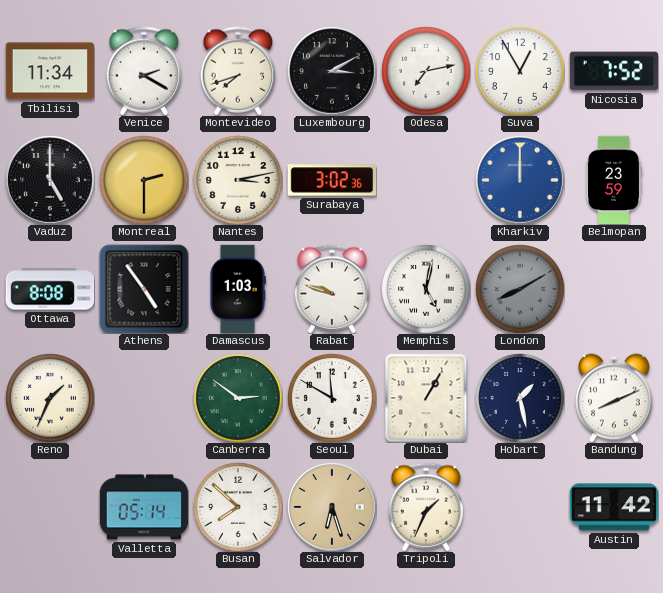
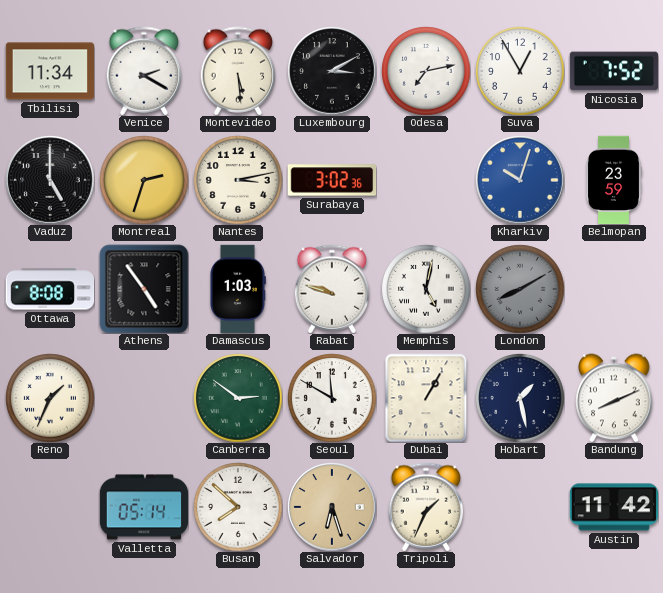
Montevideo: 7:42 -> 5:29
Montreal: 2:30 -> 2:33
Kharkiv: 12:00 -> 10:03
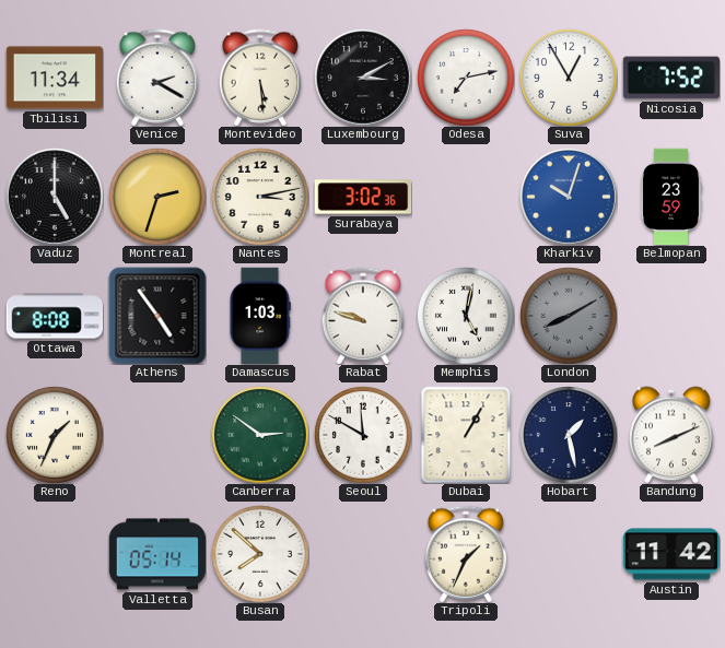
Salvador: 6:27 -> none
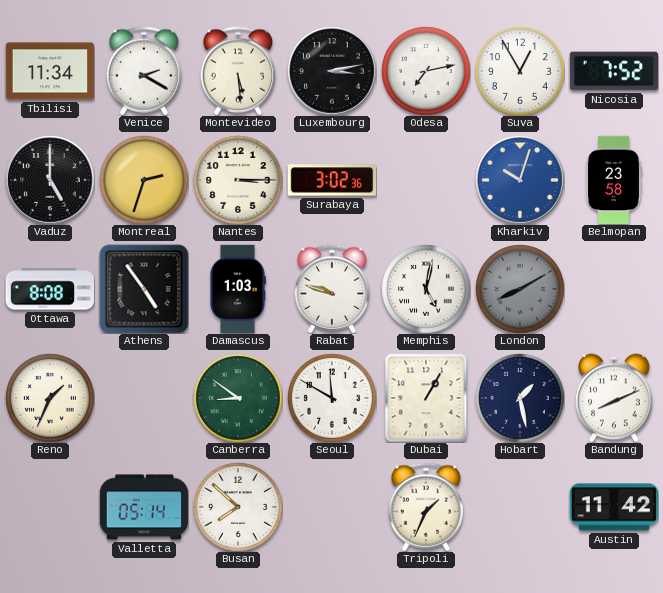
Luxembourg: 3:10 -> 3:13
Nantes: 3:13 -> 3:15
Belmopan: 23:59 -> 23:58
Canberra: 2:51 -> 8:51
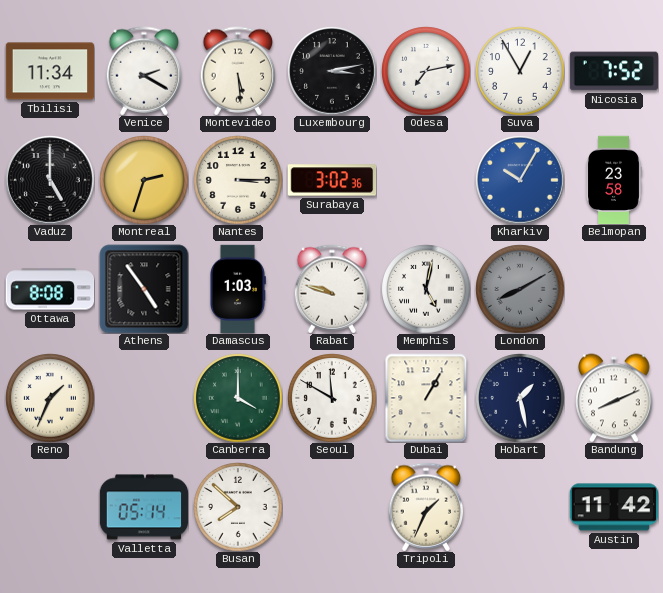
Kharkiv: 10:03 -> 10:05
Canberra: 8:51 -> 4:00
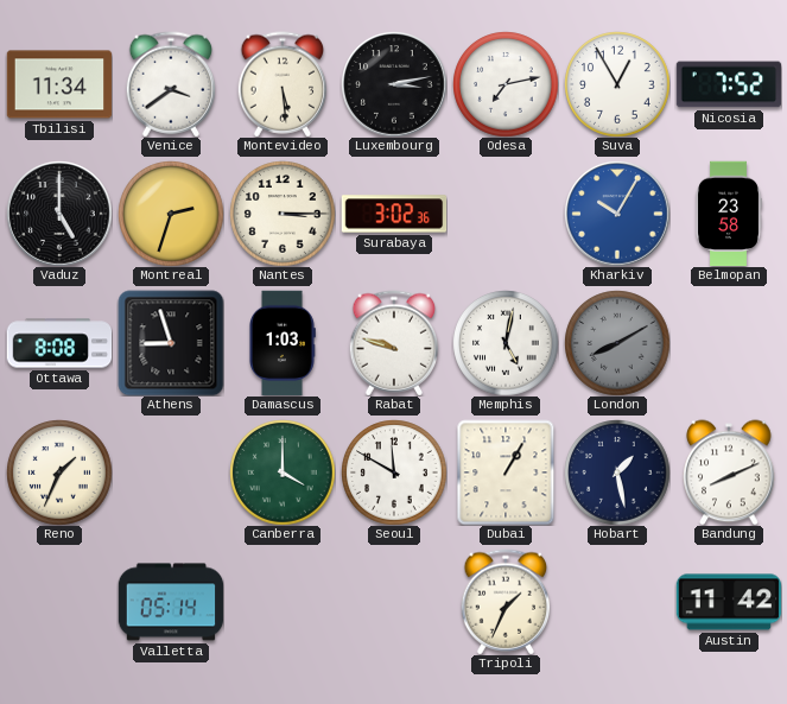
Venice: 2:20 -> 3:39
Athens: 4:54 -> 8:57
Busan: 7:52 -> none
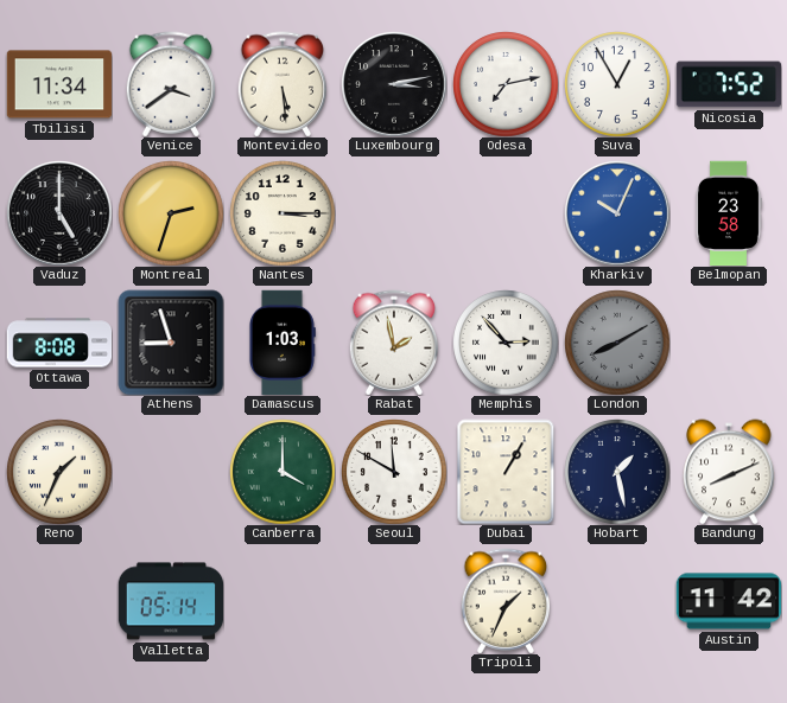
Surabaya: 3:02 -> none
Kharkiv: 10:05 -> 10:04
Rabat: 9:48 -> 1:58
Memphis: 5:02 -> 2:53
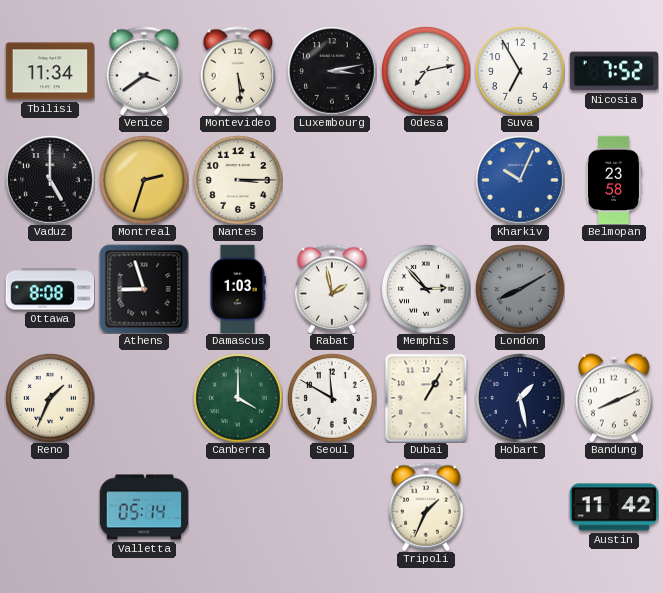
Suva: 12:55 -> 6:55
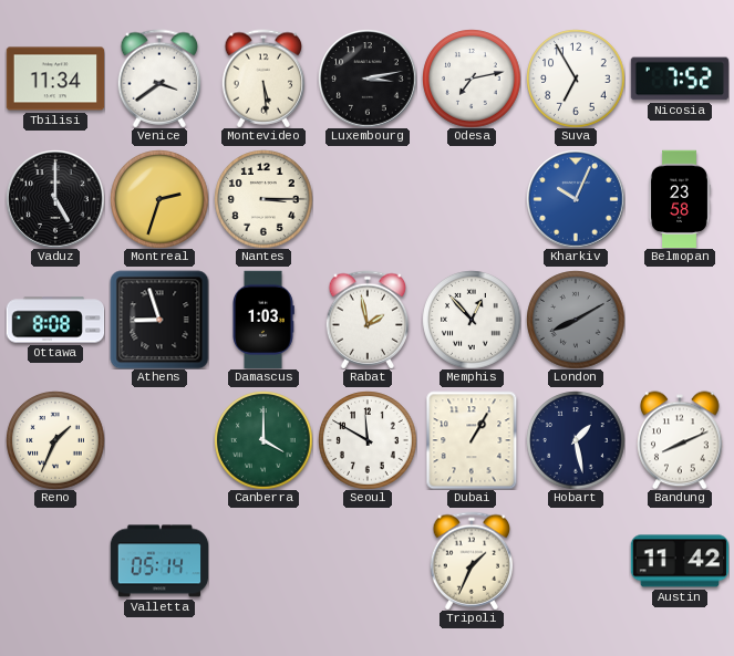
Memphis: 2:53 -> 12:53
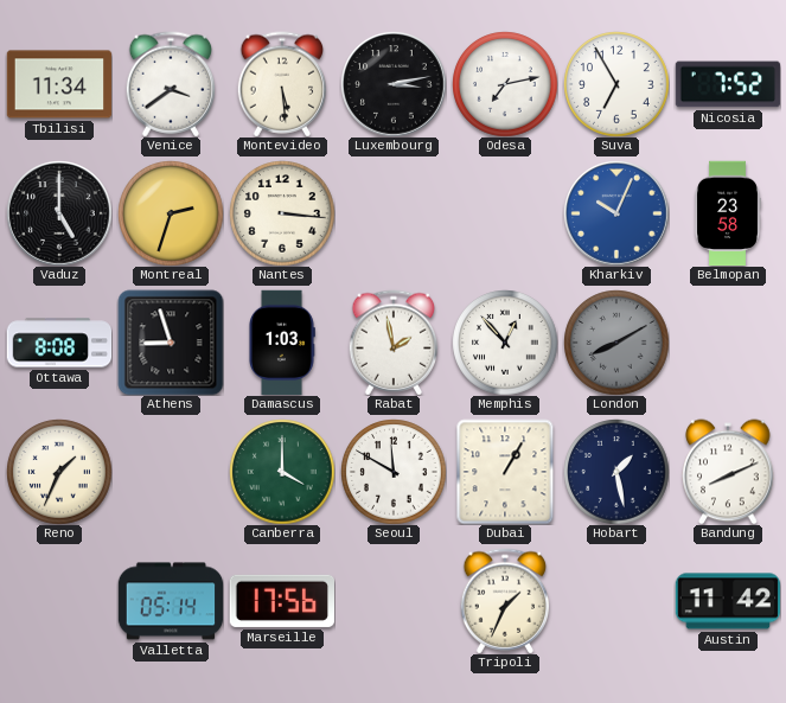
Nantes: 3:15 -> 3:16
Marseille: none -> 17:56
